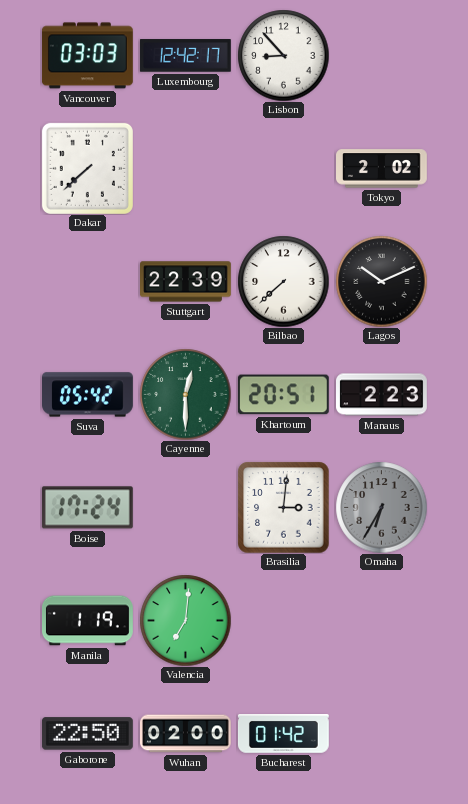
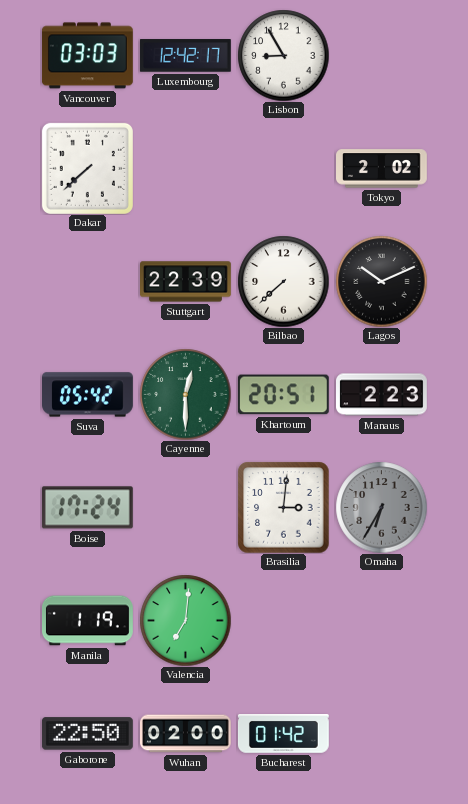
Lisbon: 8:53 -> 8:55
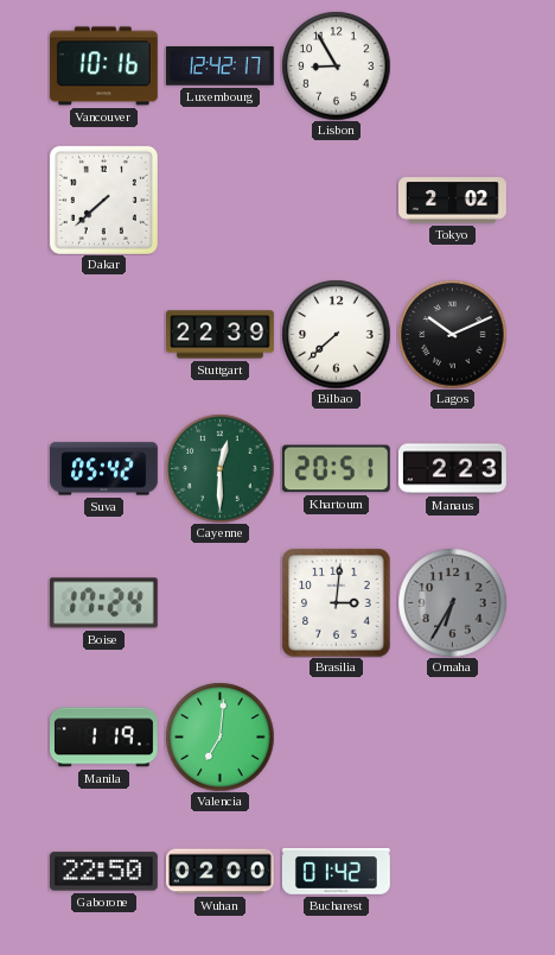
Vancouver: 03:03 -> 10:16
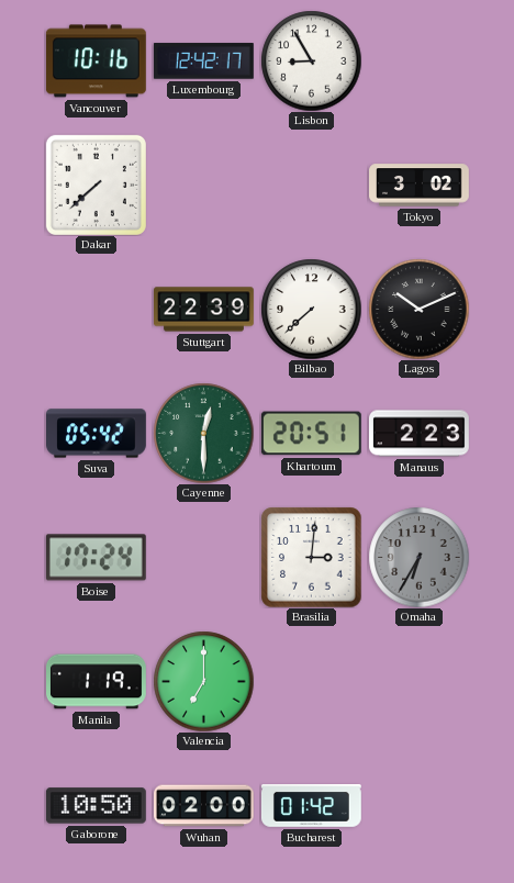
Tokyo: 2:02 -> 3:02
Valencia: 7:01 -> 7:00
Gaborone: 22:50 -> 10:50
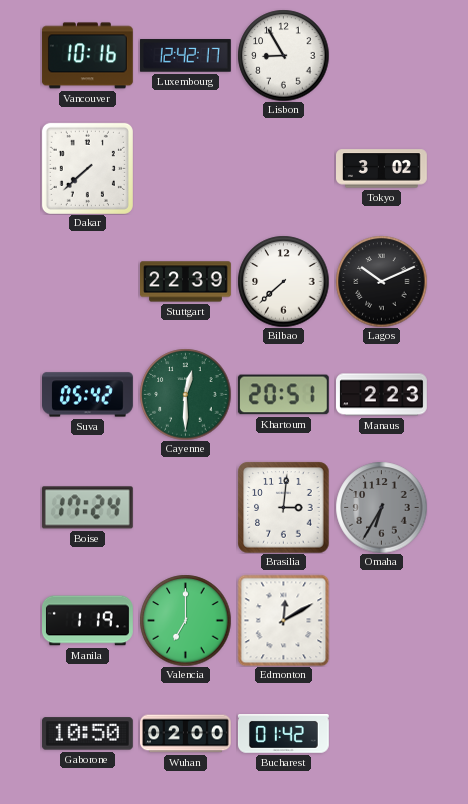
Edmonton: none -> 12:10
